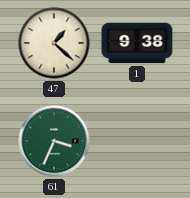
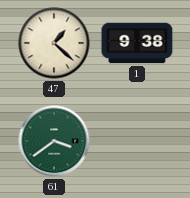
61: 3:34 -> 3:39
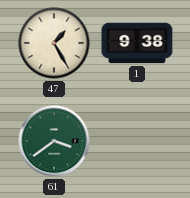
47: 1:22 -> 1:25
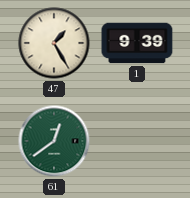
1: 9:38 -> 9:39
61: 3:39 -> 12:39
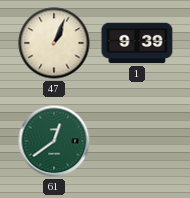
47: 1:25 -> 1:04
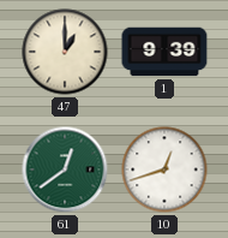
47: 1:04 -> 1:00
10: none -> 12:42
